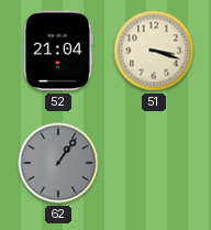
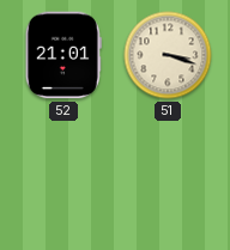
52: 21:04 -> 21:01
62: 1:06 -> none
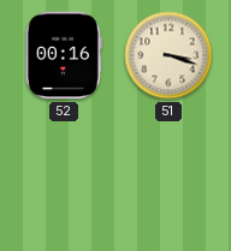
52: 21:01 -> 00:16
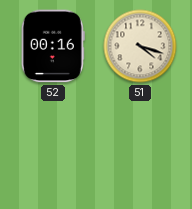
51: 3:18 -> 4:18
